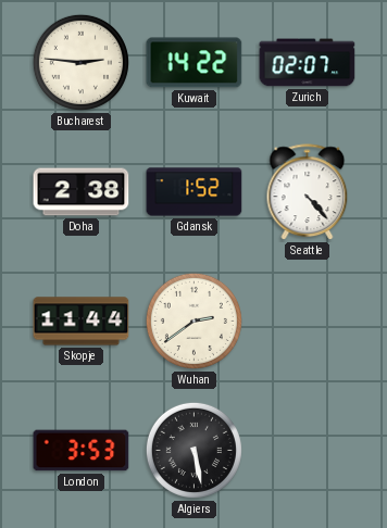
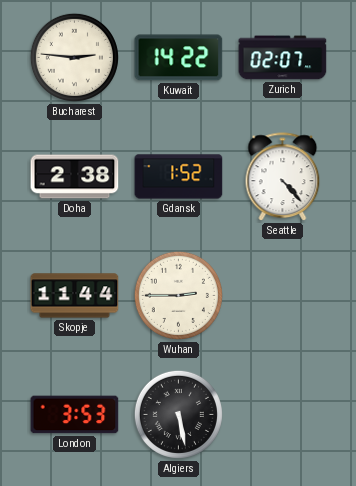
Wuhan: 2:39 -> 2:45
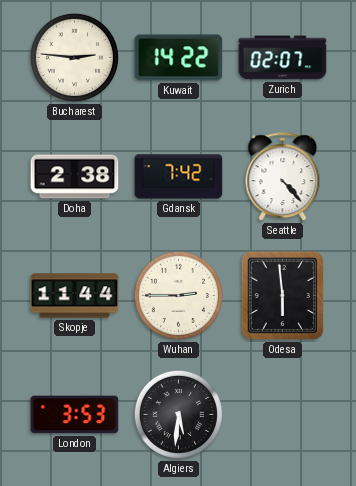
Gdansk: 1:52 -> 7:42
Odesa: none -> 5:59
Algiers: 5:28 -> 5:31
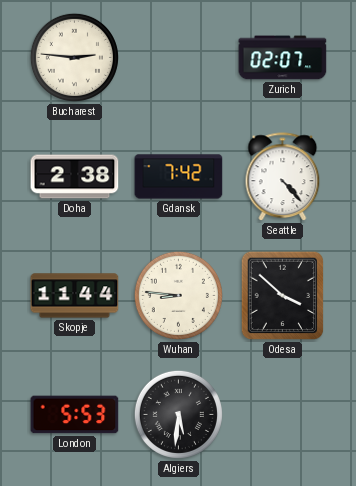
Kuwait: 14:22 -> none
Wuhan: 2:45 -> 8:46
Odesa: 5:59 -> 3:52
London: 3:53 -> 5:53
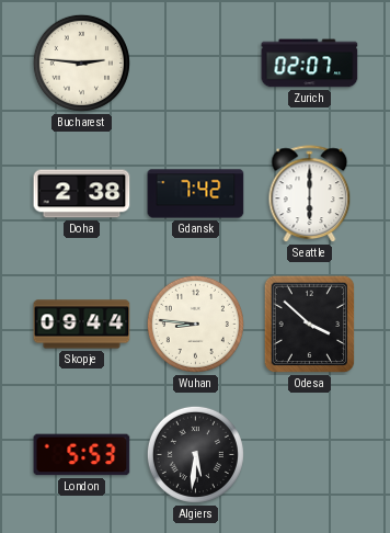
Seattle: 4:23 -> 6:00
Skopje: 11:44 -> 09:44
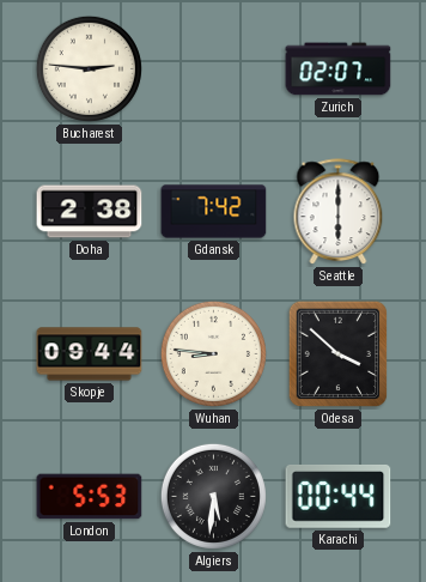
Karachi: none -> 00:44
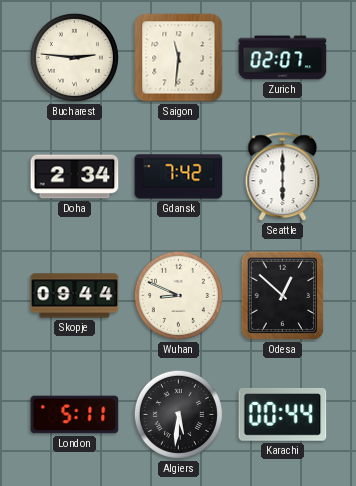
Saigon: none -> 11:31
Doha: 2:38 -> 2:34
Wuhan: 8:46 -> 8:49
Odesa: 3:52 -> 12:52
London: 5:53 -> 5:11
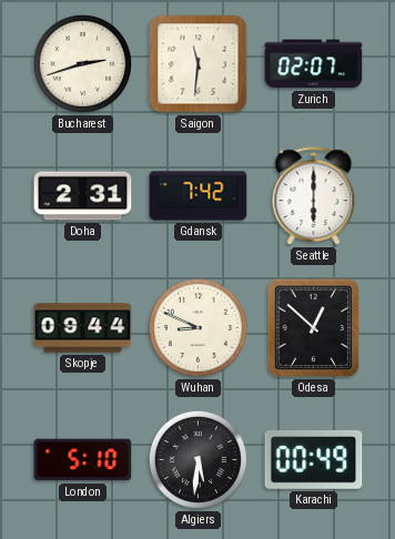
Bucharest: 2:46 -> 2:42
Doha: 2:34 -> 2:31
London: 5:11 -> 5:10
Karachi: 00:44 -> 00:49
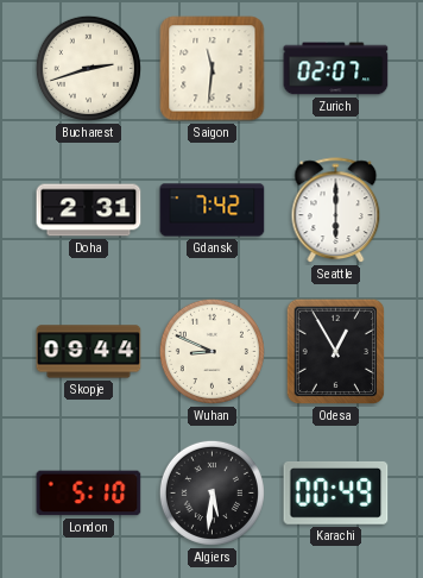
Odesa: 12:52 -> 12:55
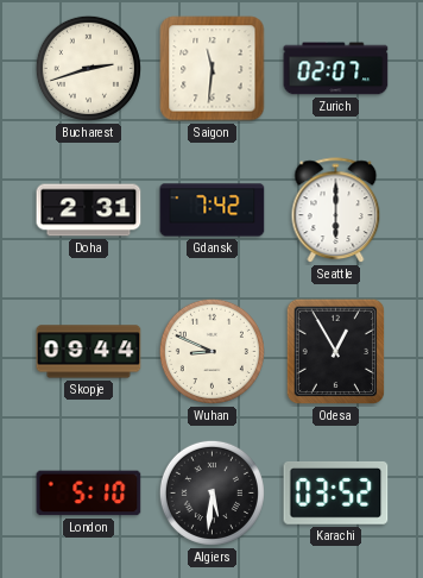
Karachi: 00:49 -> 03:52
